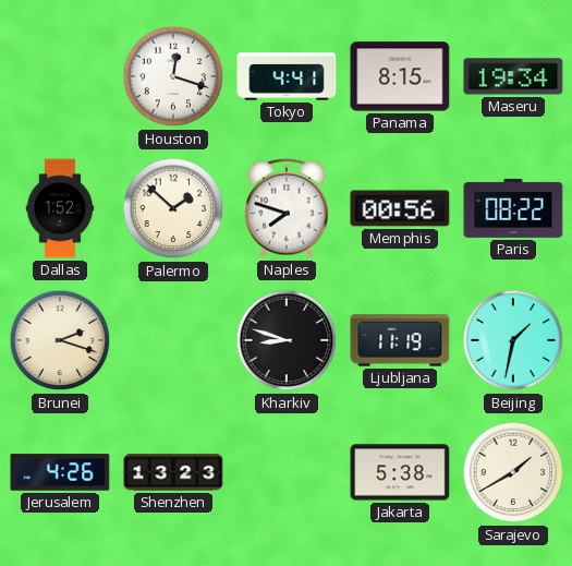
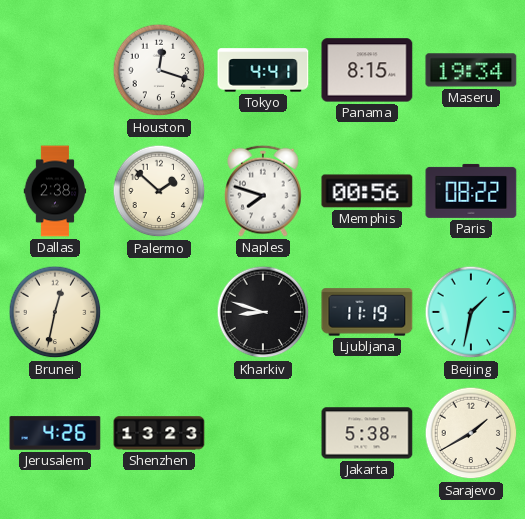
Dallas: 1:52 -> 2:38
Brunei: 2:18 -> 12:32
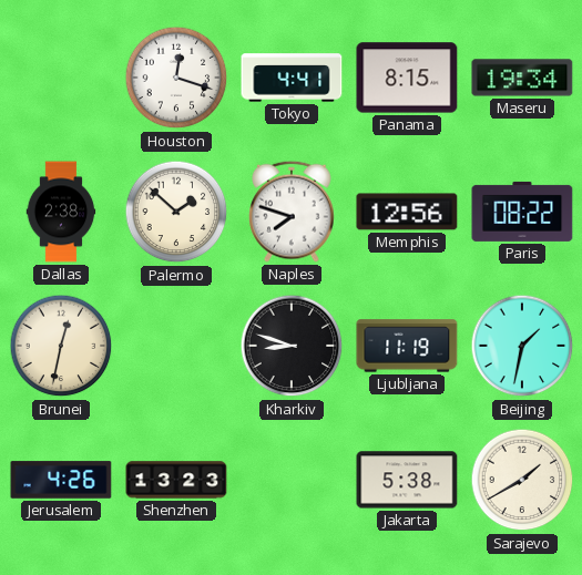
Memphis: 00:56 -> 12:56
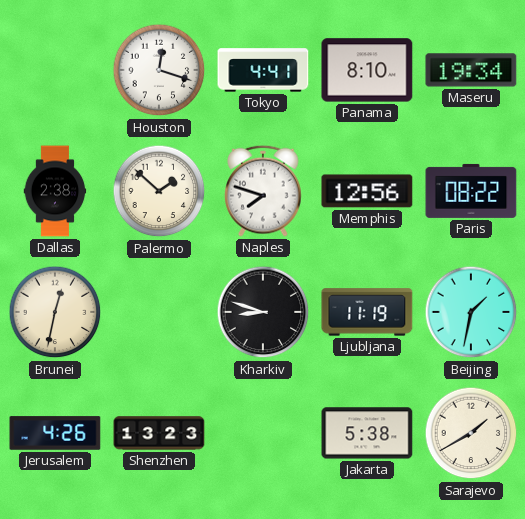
Panama: 8:15 -> 8:10
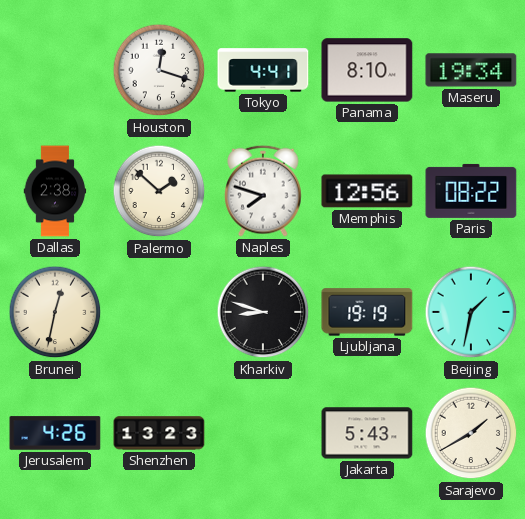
Ljubljana: 11:19 -> 19:19
Jakarta: 5:38 -> 5:43
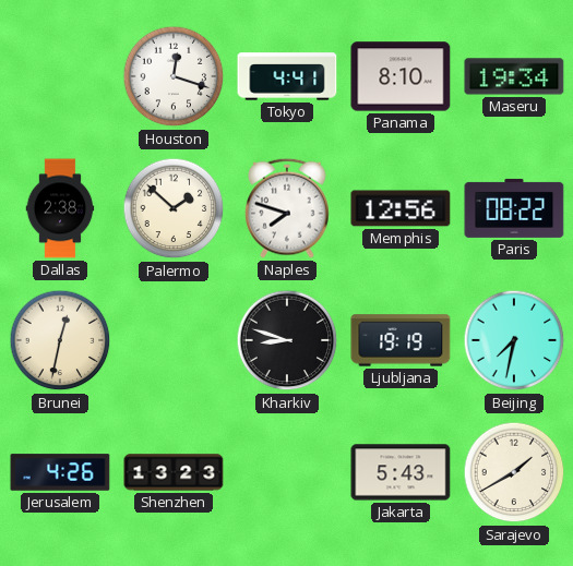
Beijing: 1:32 -> 7:32
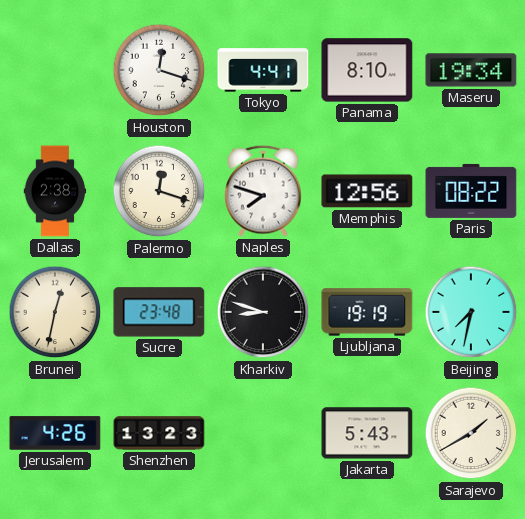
Palermo: 1:52 -> 12:18
Sucre: none -> 23:48
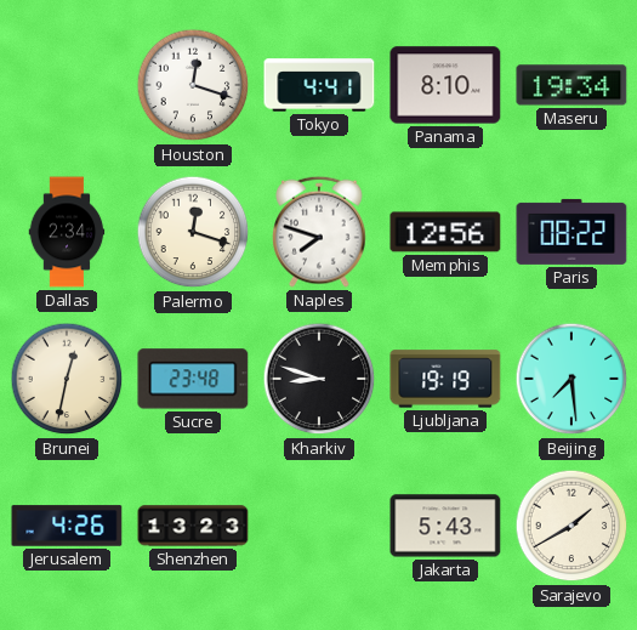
Dallas: 2:38 -> 2:34
Beijing: 7:32 -> 7:29
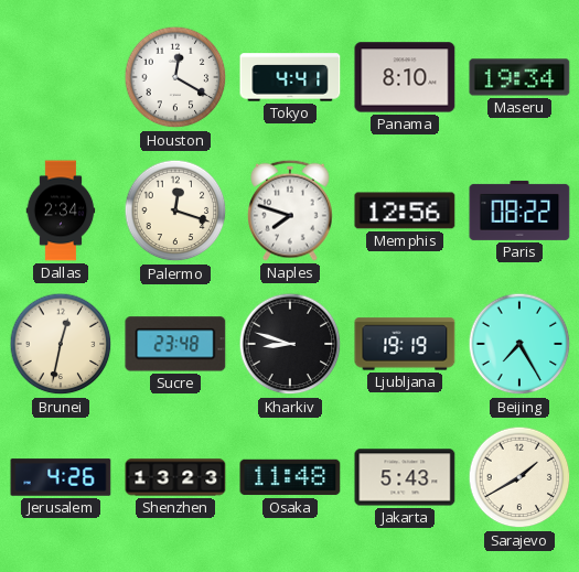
Houston: 12:18 -> 12:20
Beijing: 7:29 -> 7:25
Osaka: none -> 11:48
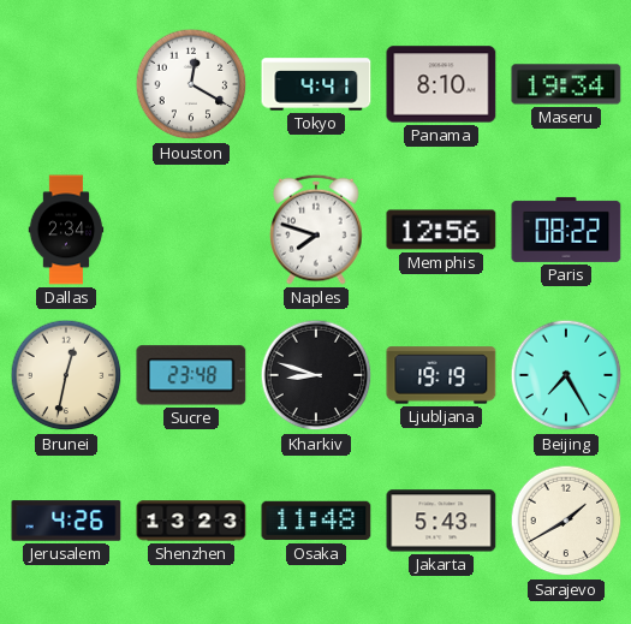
Palermo: 12:18 -> none
